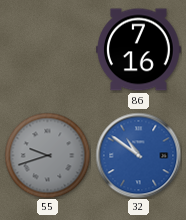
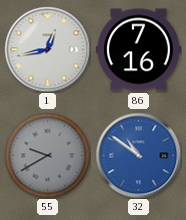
1: none -> 12:43
55: 9:42 -> 9:40
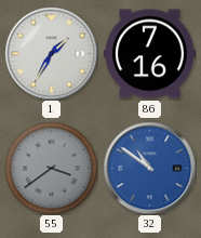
1: 12:43 -> 1:35
55: 9:40 -> 3:39
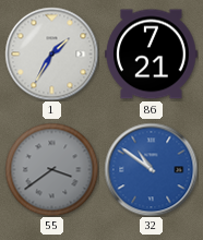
86: 7:16 -> 7:21
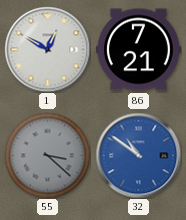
1: 1:35 -> 12:50
55: 3:39 -> 3:22
